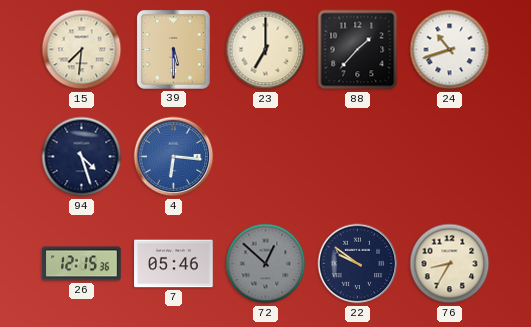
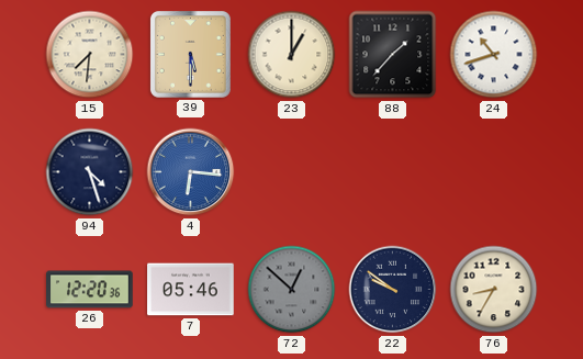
23: 7:00 -> 1:00
26: 12:15 -> 12:20
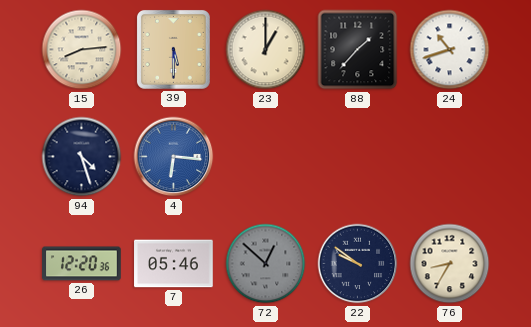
15: 7:31 -> 8:14
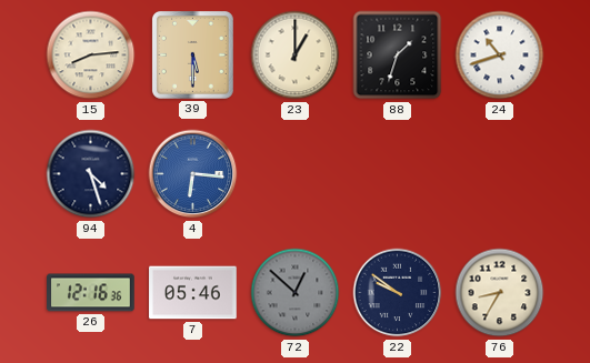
88: 1:37 -> 1:33
26: 12:20 -> 12:16
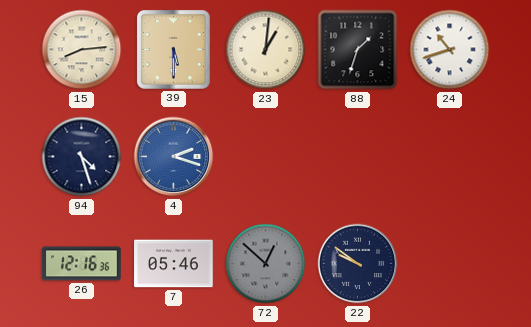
23: 1:00 -> 1:01
4: 6:16 -> 2:18
76: 8:35 -> none
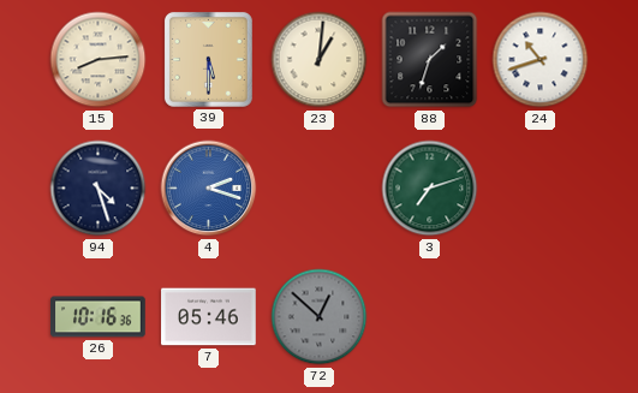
3: none -> 7:12
26: 12:16 -> 10:16
22: 9:51 -> none
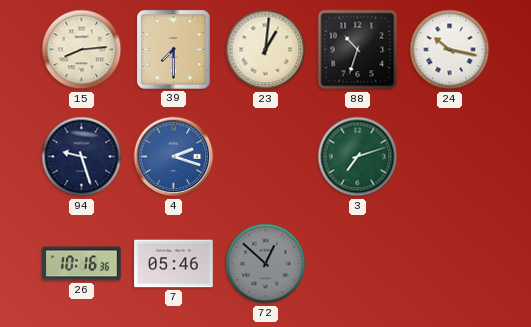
39: 5:30 -> 7:30
88: 1:33 -> 10:33
24: 10:42 -> 10:17
94: 4:27 -> 9:27
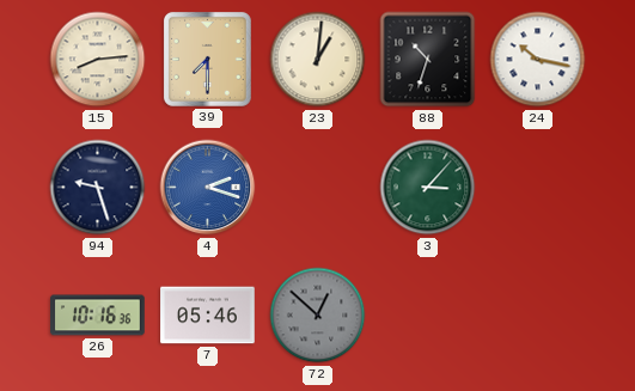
3: 7:12 -> 3:07
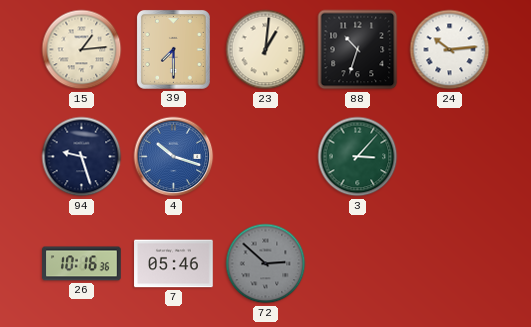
15: 8:14 -> 1:14
24: 10:17 -> 10:14
4: 2:18 -> 10:18
72: 12:52 -> 2:52
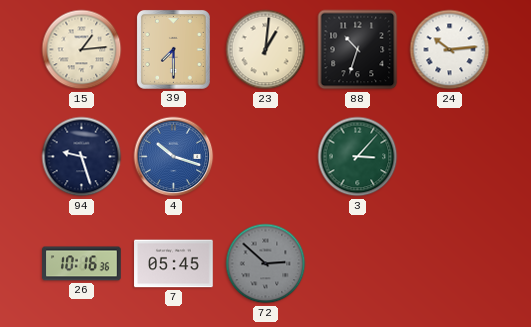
7: 05:46 -> 05:45
